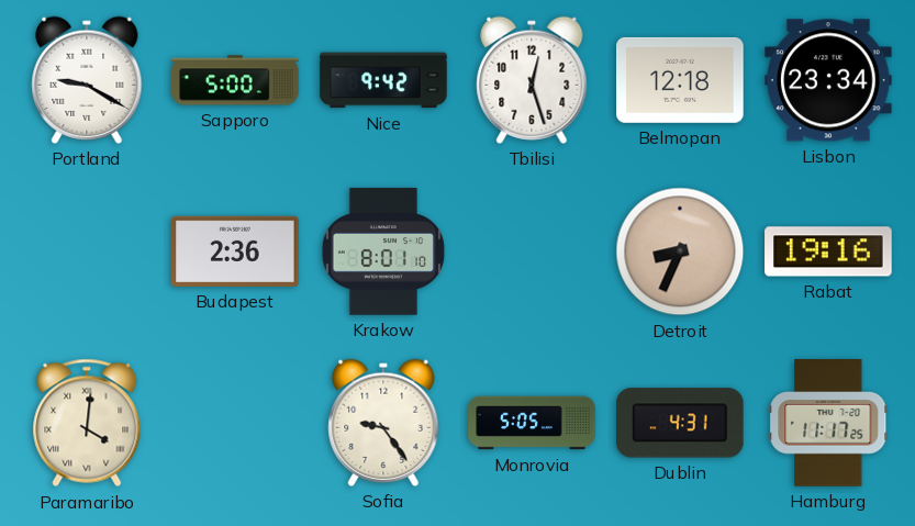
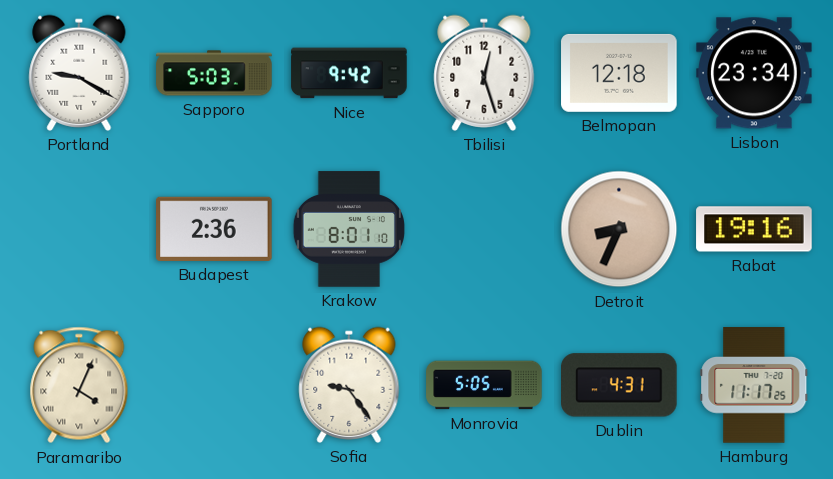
Sapporo: 5:00 -> 5:03
Paramaribo: 4:01 -> 4:04
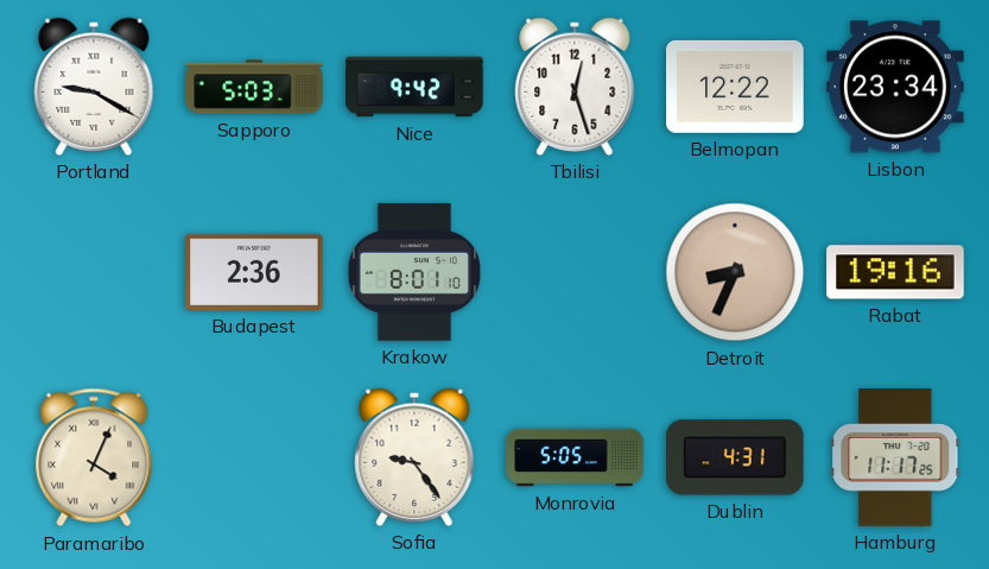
Belmopan: 12:18 -> 12:22
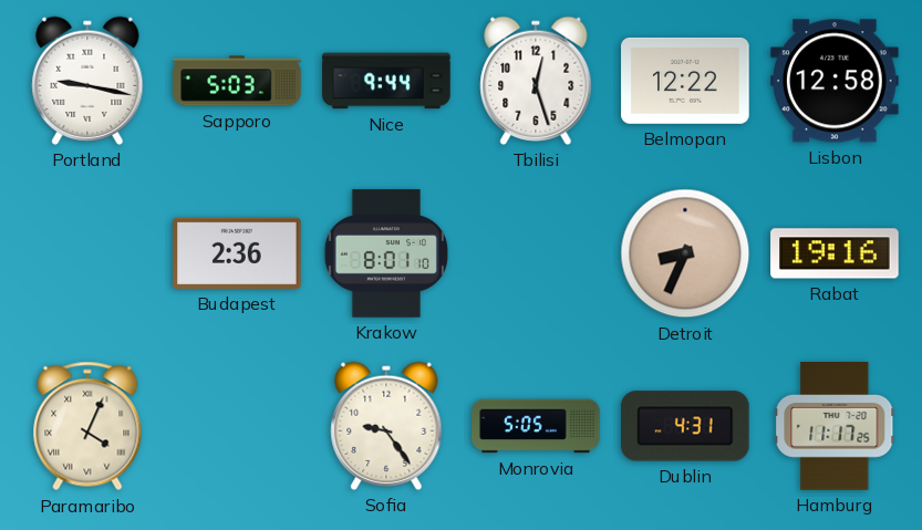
Portland: 9:20 -> 9:17
Nice: 9:42 -> 9:44
Lisbon: 23:34 -> 12:58
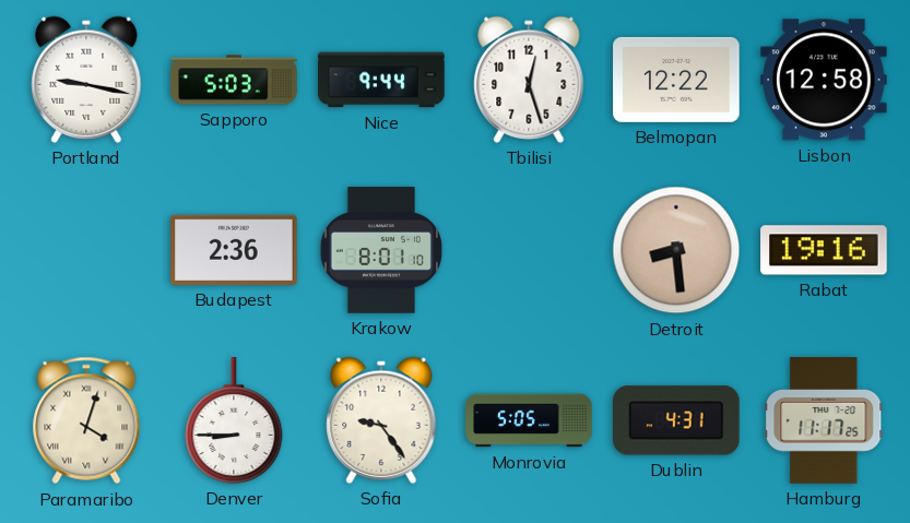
Detroit: 8:34 -> 8:29
Paramaribo: 4:04 -> 4:03
Denver: none -> 8:45
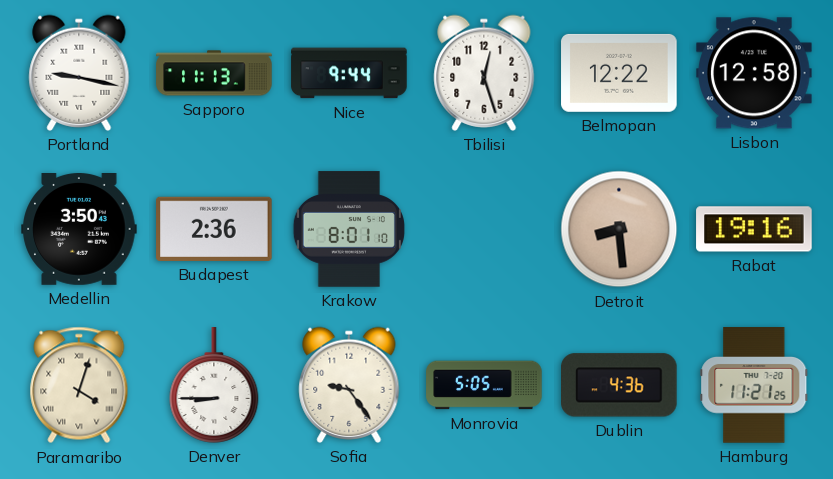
Sapporo: 5:03 -> 11:13
Medellin: none -> 3:50
Dublin: 4:31 -> 4:36
Hamburg: 11:17 -> 11:21
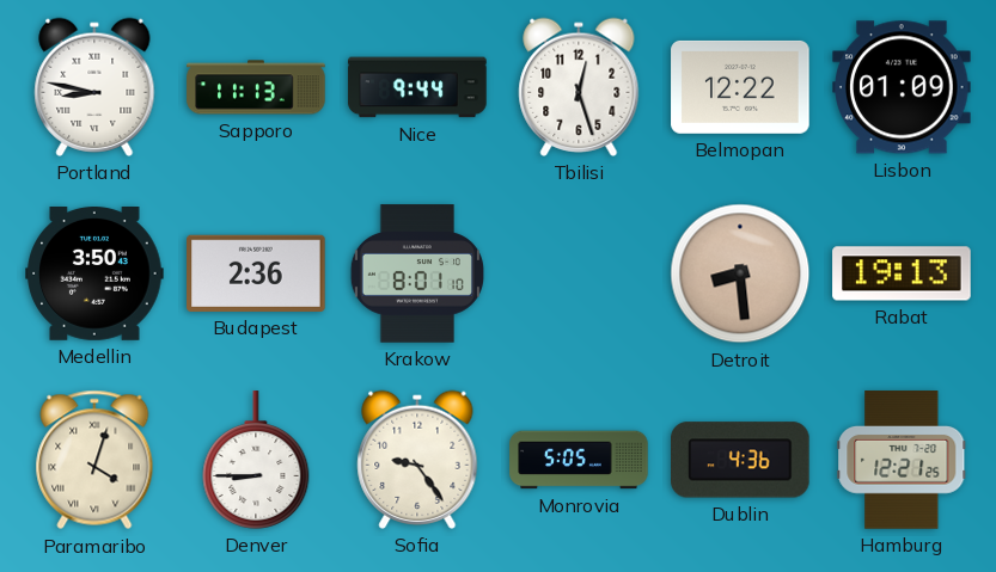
Portland: 9:17 -> 8:47
Lisbon: 12:58 -> 01:09
Rabat: 19:16 -> 19:13
Hamburg: 11:21 -> 12:21
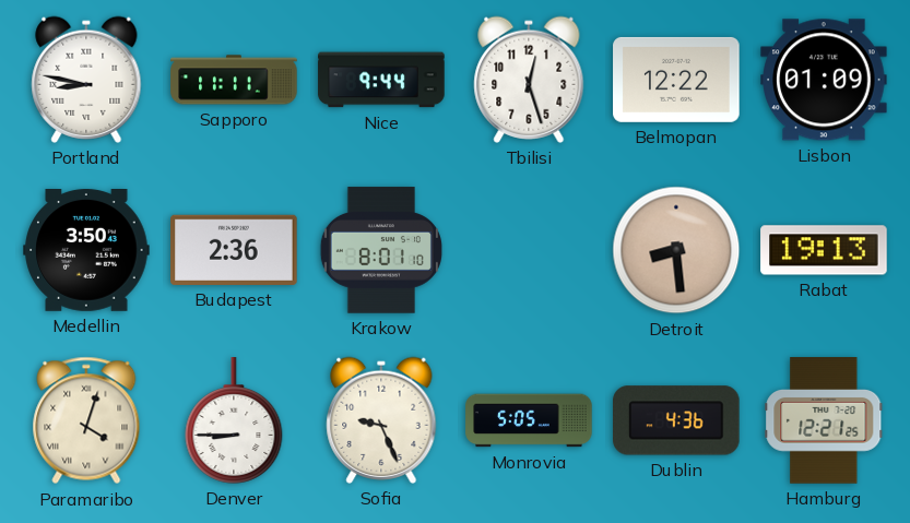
Sapporo: 11:13 -> 11:11
Sofia: 9:24 -> 9:26
